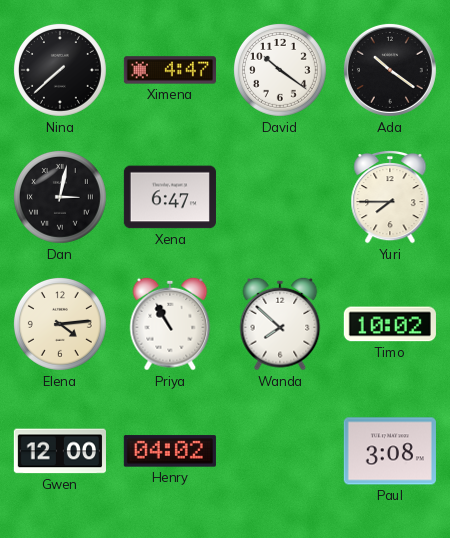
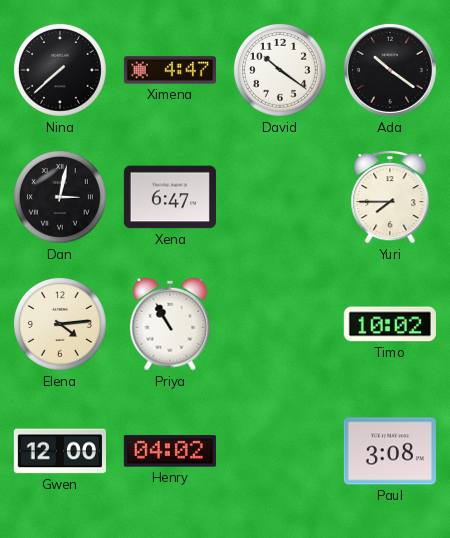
Wanda: 7:52 -> none
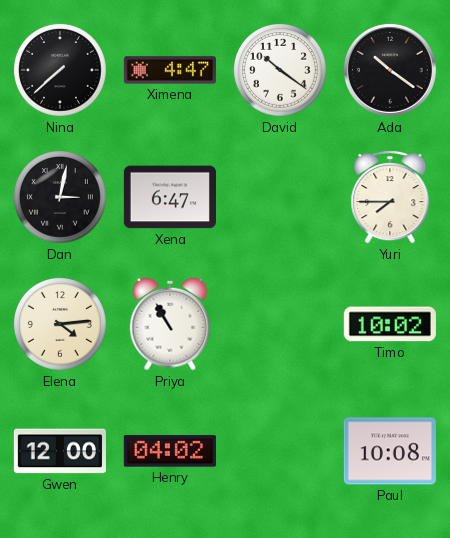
Paul: 3:08 -> 10:08
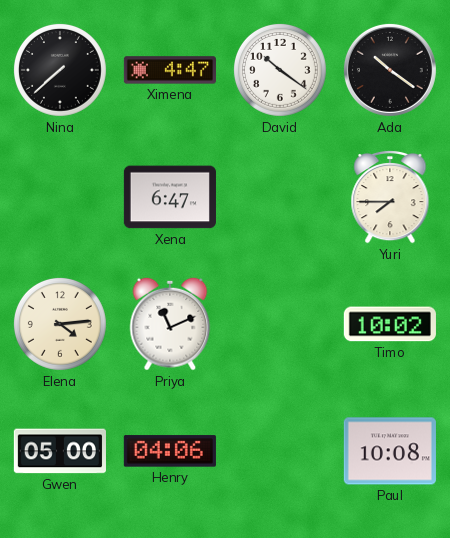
Dan: 3:02 -> none
Priya: 10:55 -> 11:11
Gwen: 12:00 -> 05:00
Henry: 04:02 -> 04:06
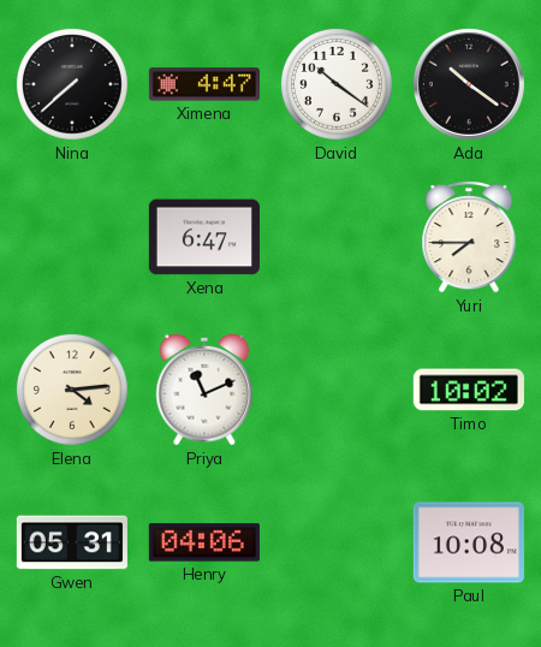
Gwen: 05:00 -> 05:31
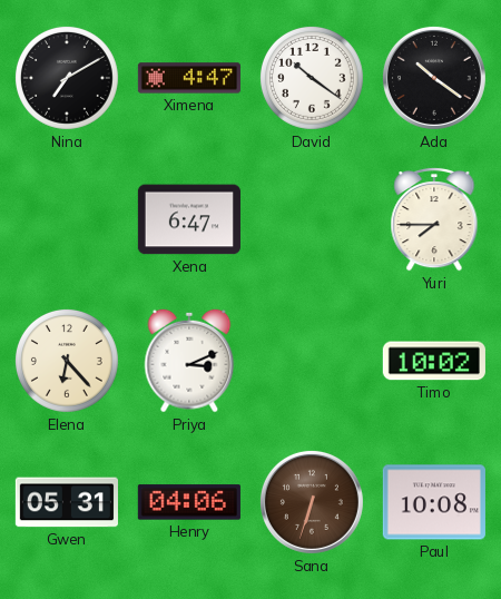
Nina: 7:38 -> 7:10
Elena: 4:14 -> 6:23
Priya: 11:11 -> 3:11
Sana: none -> 6:33
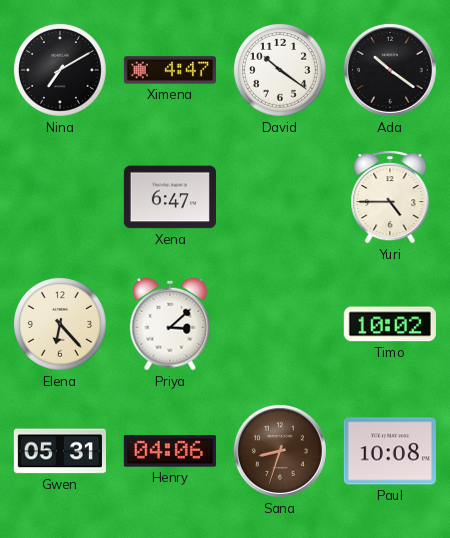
Yuri: 7:45 -> 4:45
Priya: 3:11 -> 3:08
Sana: 6:33 -> 8:33
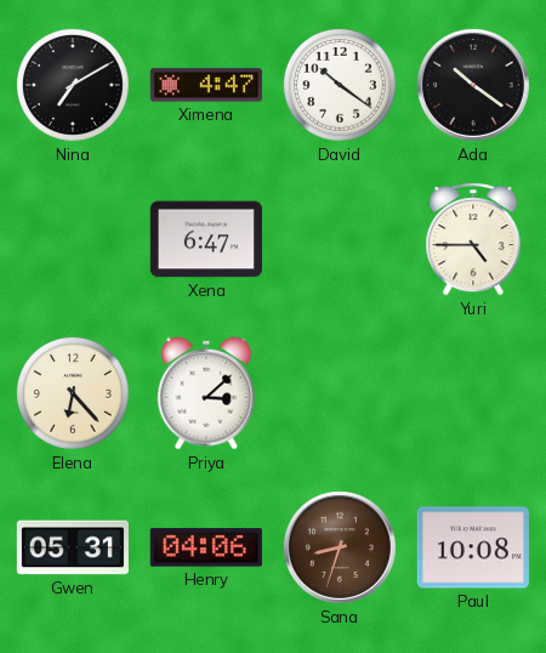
Timo: 10:02 -> none
